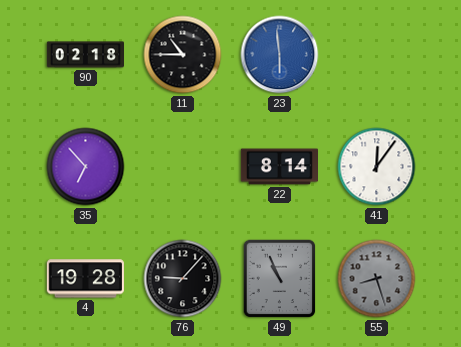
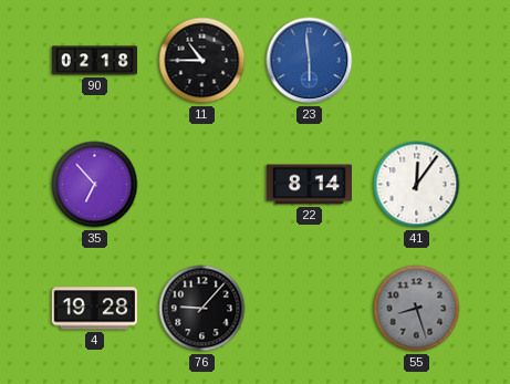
49: 10:56 -> none
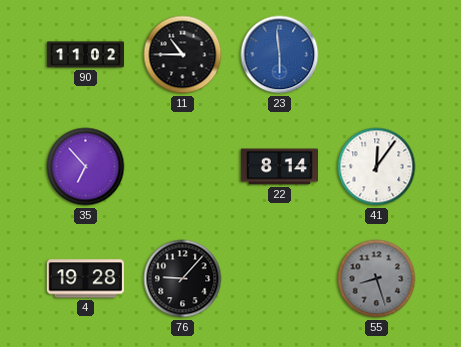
90: 02:18 -> 11:02
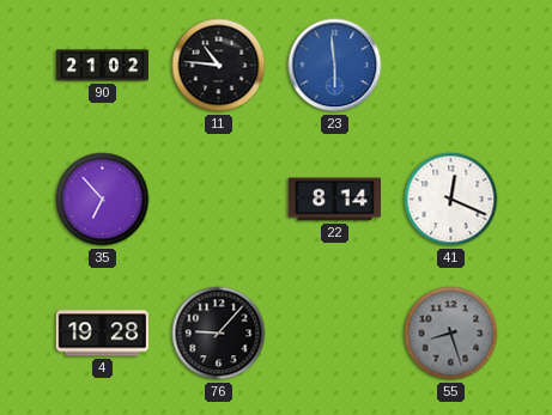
90: 11:02 -> 21:02
11: 10:45 -> 10:46
41: 12:06 -> 12:19
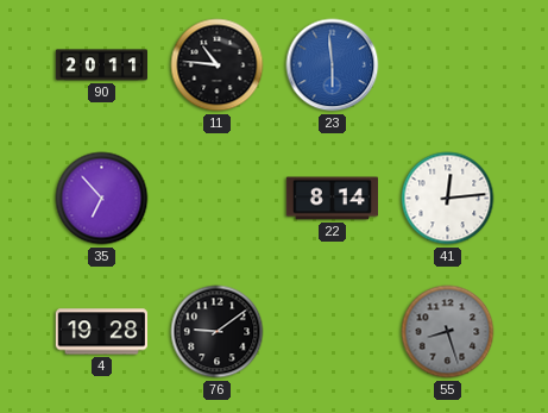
90: 21:02 -> 20:11
41: 12:19 -> 12:14
76: 9:07 -> 9:09
